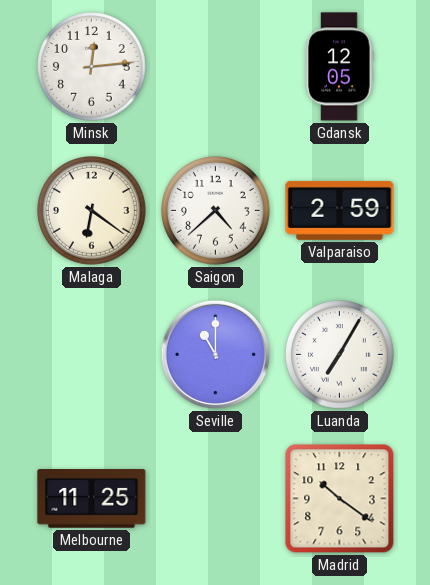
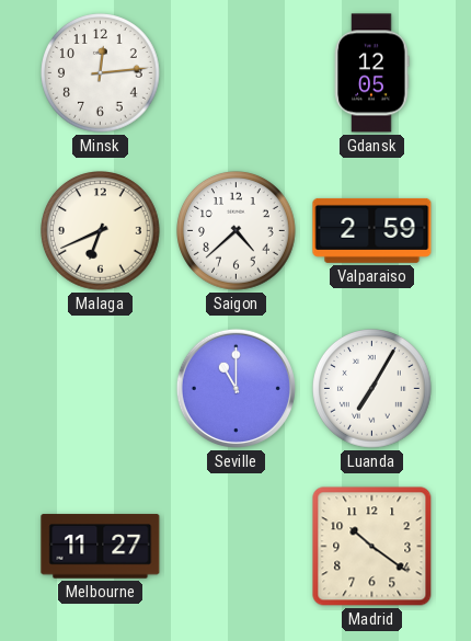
Malaga: 6:21 -> 6:41
Melbourne: 11:25 -> 11:27
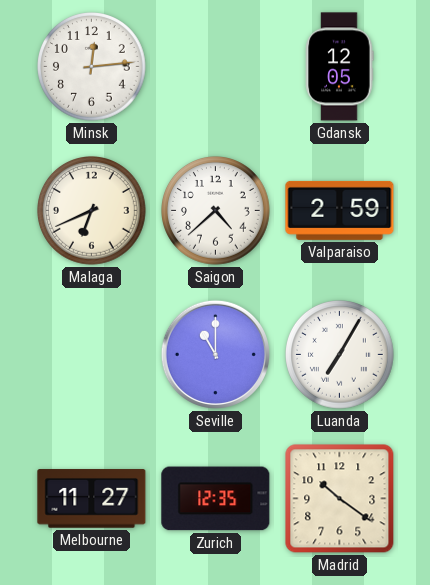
Zurich: none -> 12:35
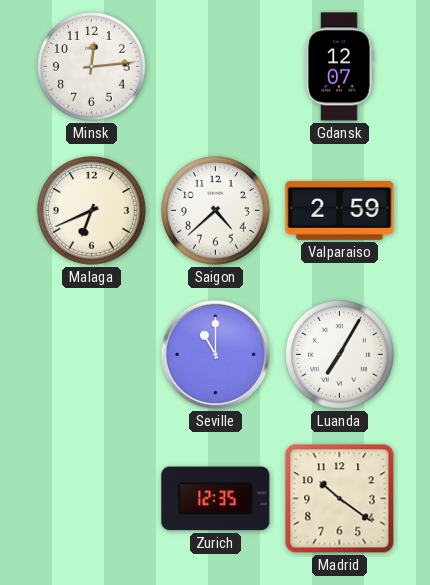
Gdansk: 12:05 -> 12:07
Melbourne: 11:27 -> none
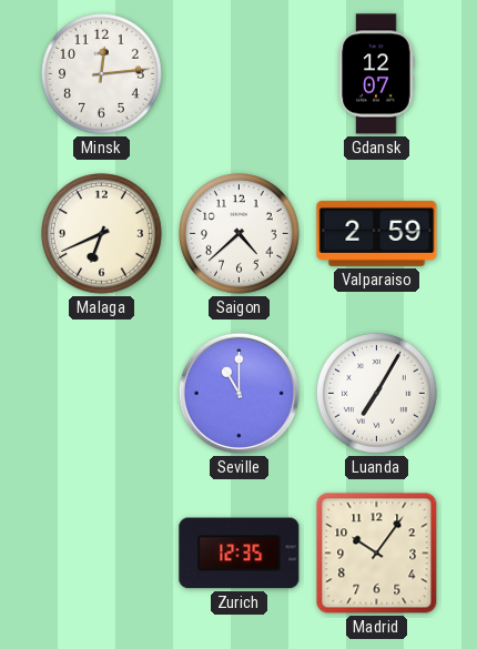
Madrid: 10:21 -> 10:06
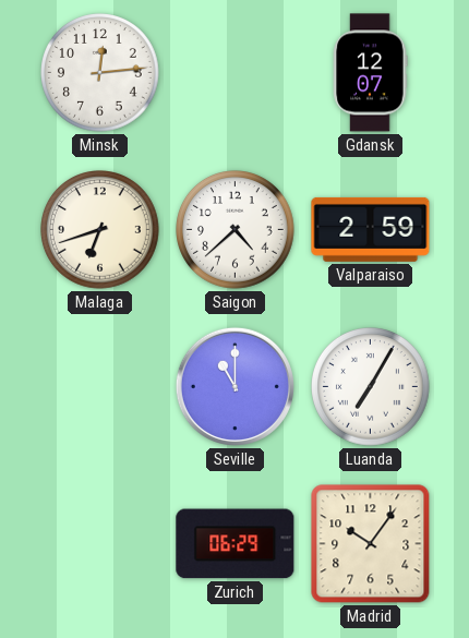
Malaga: 6:41 -> 6:42
Zurich: 12:35 -> 06:29
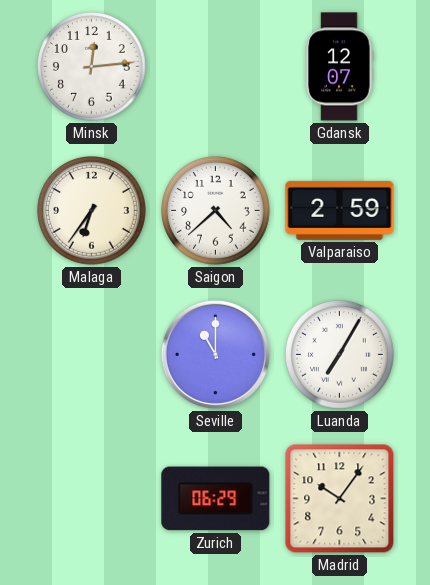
Malaga: 6:42 -> 6:36
